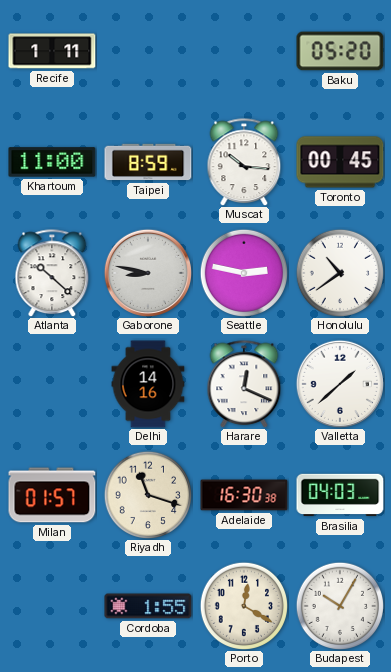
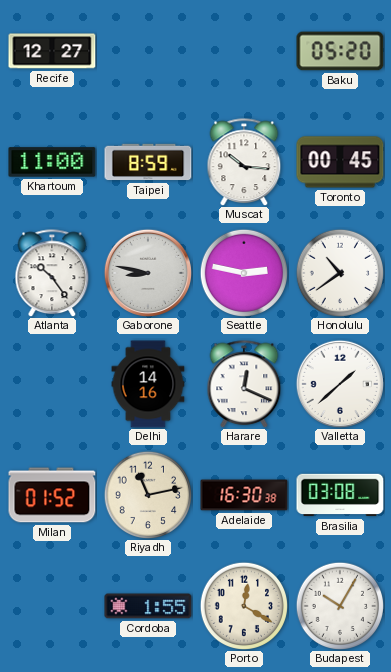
Recife: 1:11 -> 12:27
Atlanta: 10:22 -> 10:24
Milan: 01:57 -> 01:52
Riyadh: 11:18 -> 11:13
Brasilia: 04:03 -> 03:08
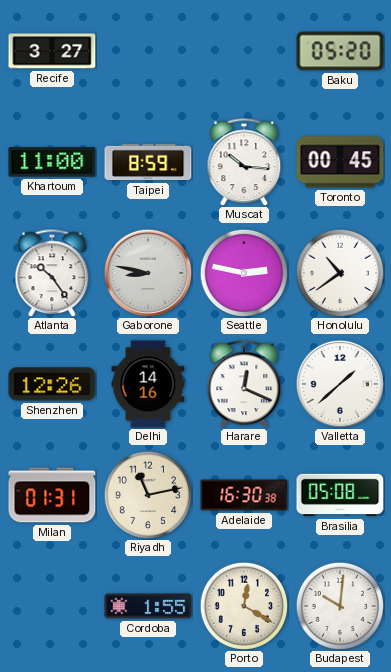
Recife: 12:27 -> 3:27
Shenzhen: none -> 12:26
Milan: 01:52 -> 01:31
Brasilia: 03:08 -> 05:08
Budapest: 10:05 -> 10:01
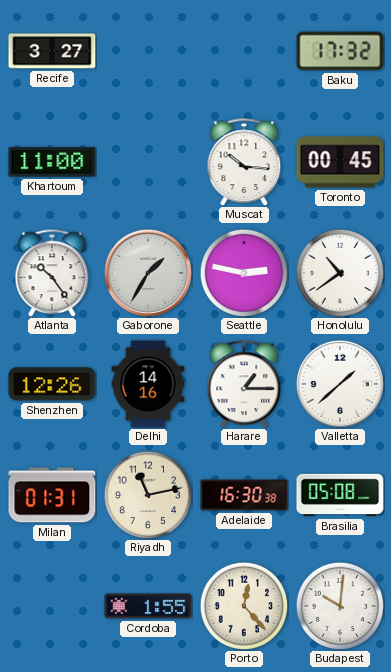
Baku: 05:20 -> 17:32
Taipei: 8:59 -> none
Gaborone: 8:47 -> 1:35
Harare: 12:19 -> 1:15
Porto: 12:20 -> 12:23
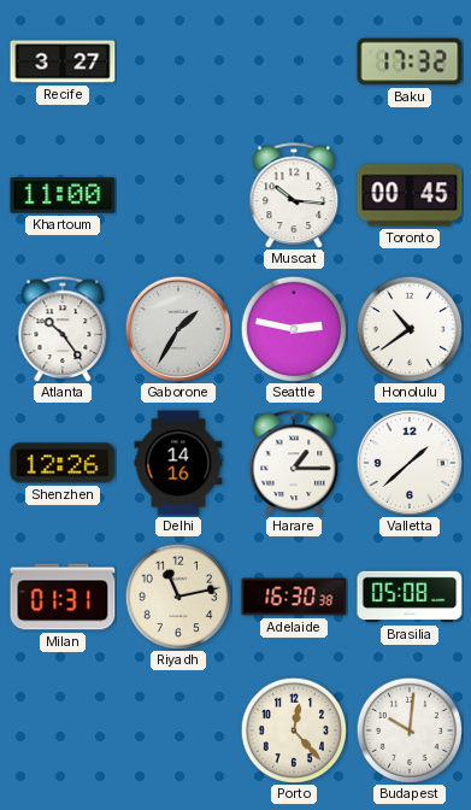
Cordoba: 1:55 -> none
